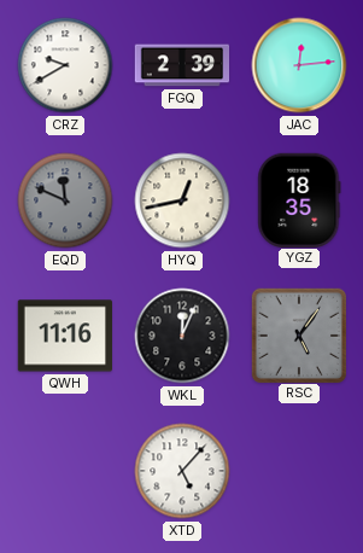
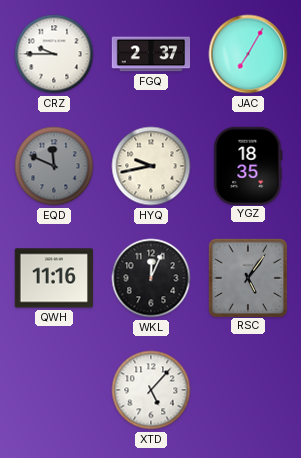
CRZ: 9:40 -> 9:45
FGQ: 2:39 -> 2:37
JAC: 12:14 -> 7:05
HYQ: 12:43 -> 9:43
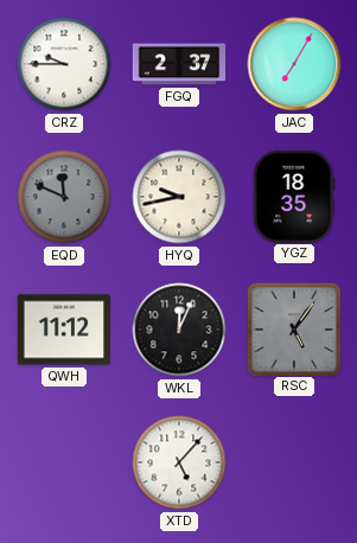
QWH: 11:16 -> 11:12
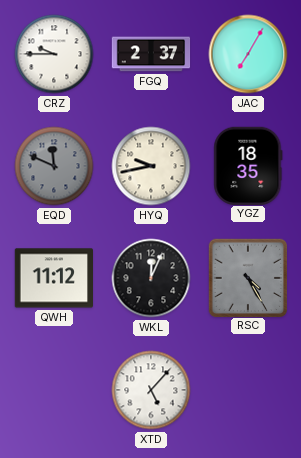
RSC: 5:06 -> 4:25
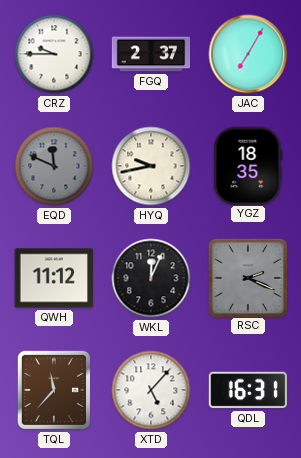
RSC: 4:25 -> 2:19
TQL: none -> 11:37
QDL: none -> 16:31
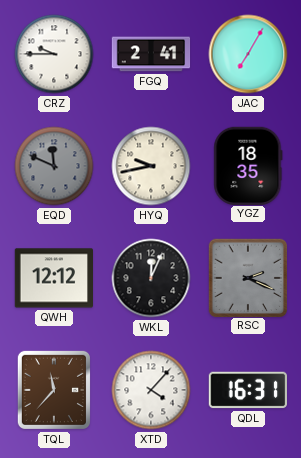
FGQ: 2:37 -> 2:41
QWH: 11:12 -> 12:12
XTD: 5:07 -> 4:07
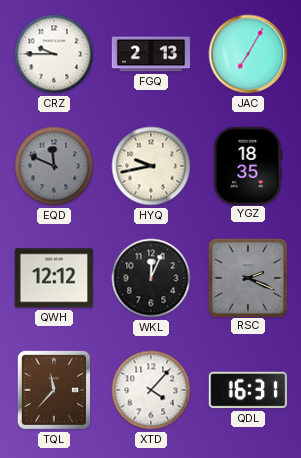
FGQ: 2:41 -> 2:13
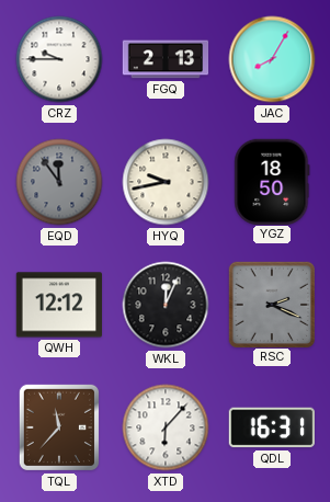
JAC: 7:05 -> 8:05
EQD: 11:49 -> 11:54
YGZ: 18:35 -> 18:50
XTD: 4:07 -> 6:07
